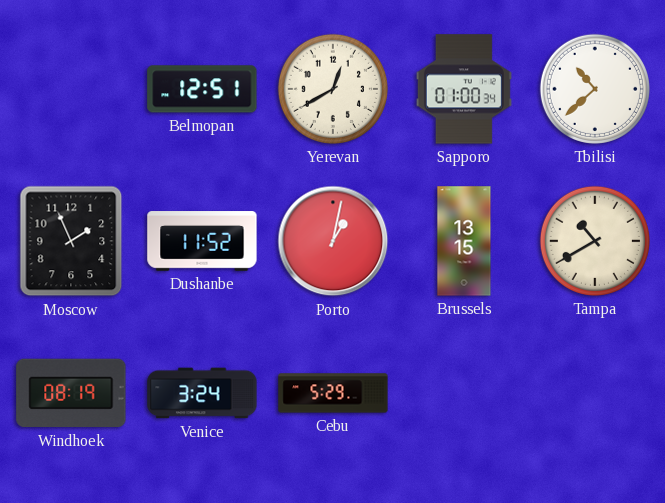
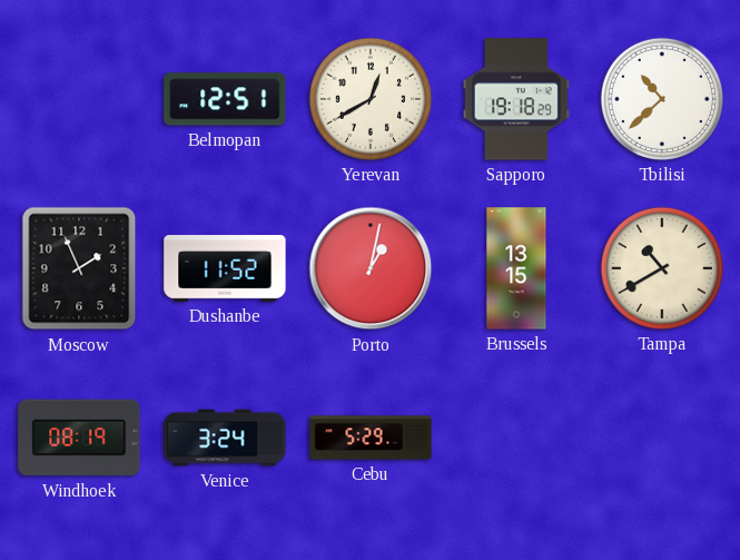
Sapporo: 01:00 -> 19:18
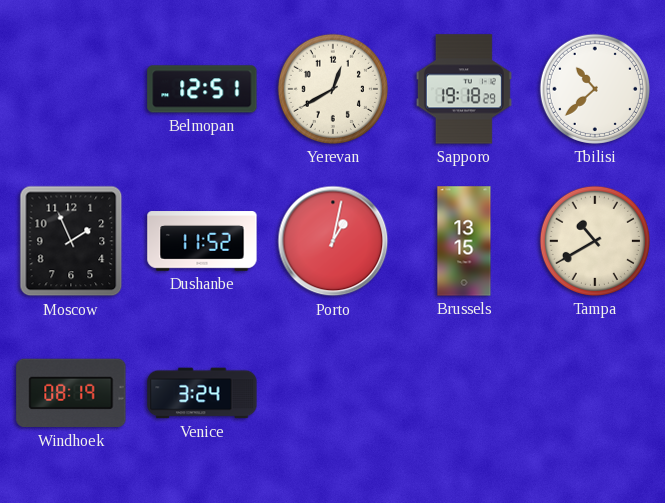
Cebu: 5:29 -> none
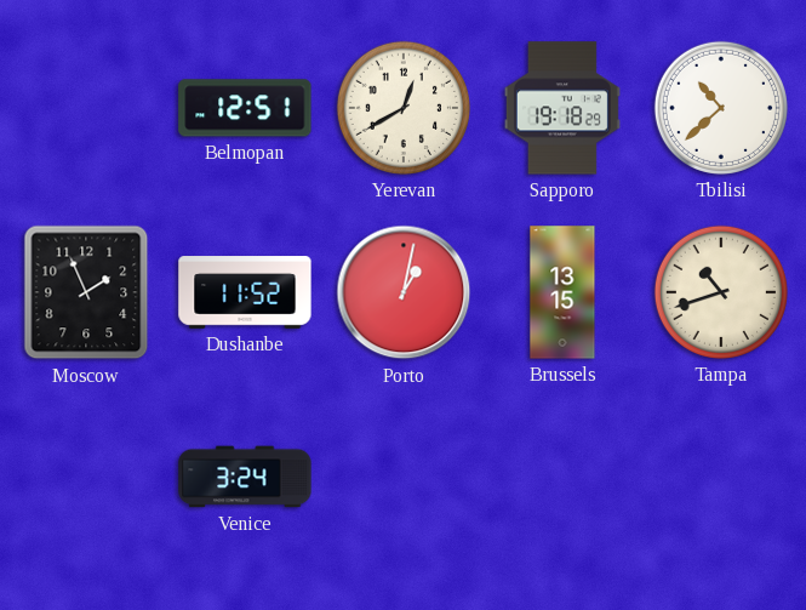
Tampa: 10:40 -> 10:42
Windhoek: 08:19 -> none
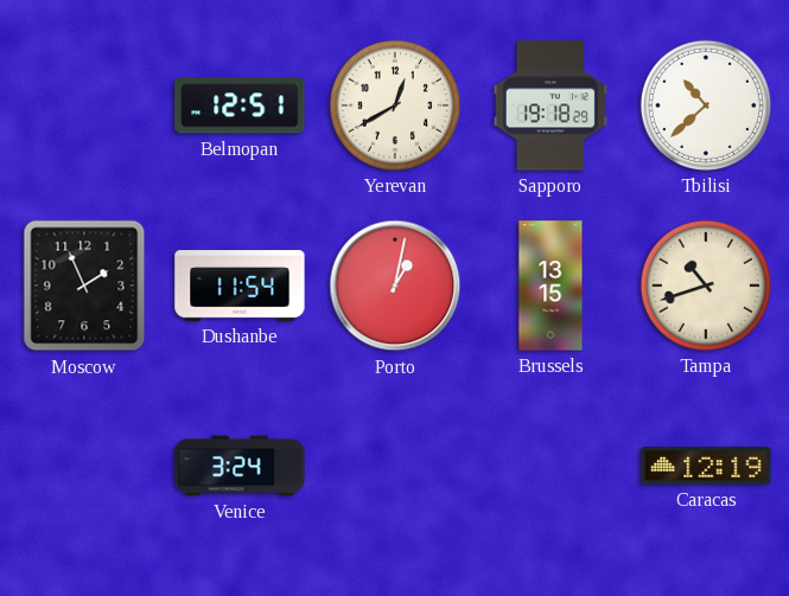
Dushanbe: 11:52 -> 11:54
Caracas: none -> 12:19
